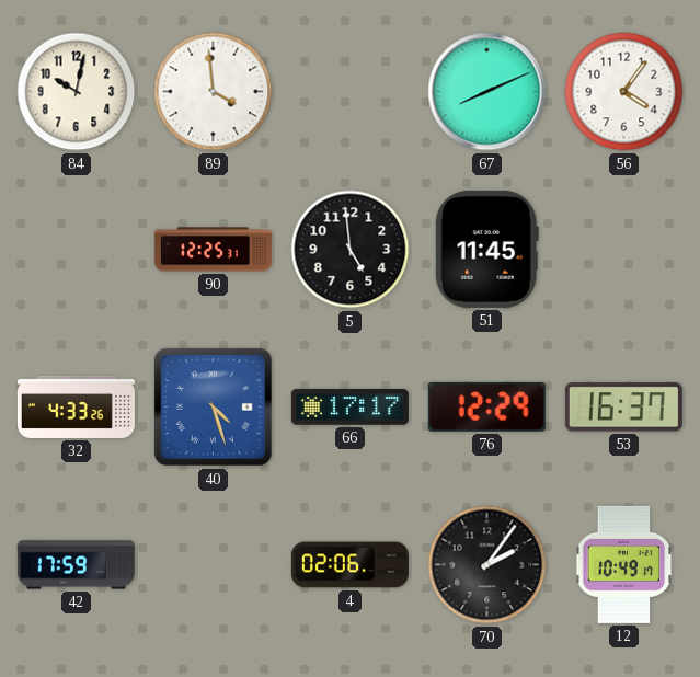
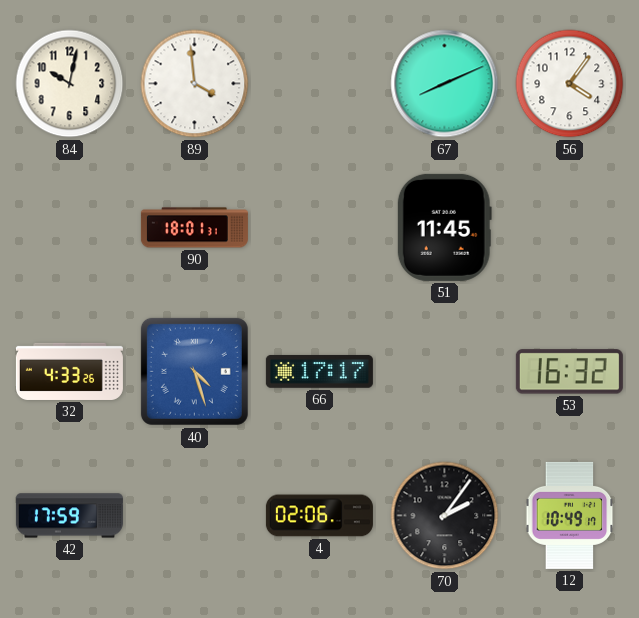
90: 12:25 -> 18:01
5: 4:59 -> none
76: 12:29 -> none
53: 16:37 -> 16:32
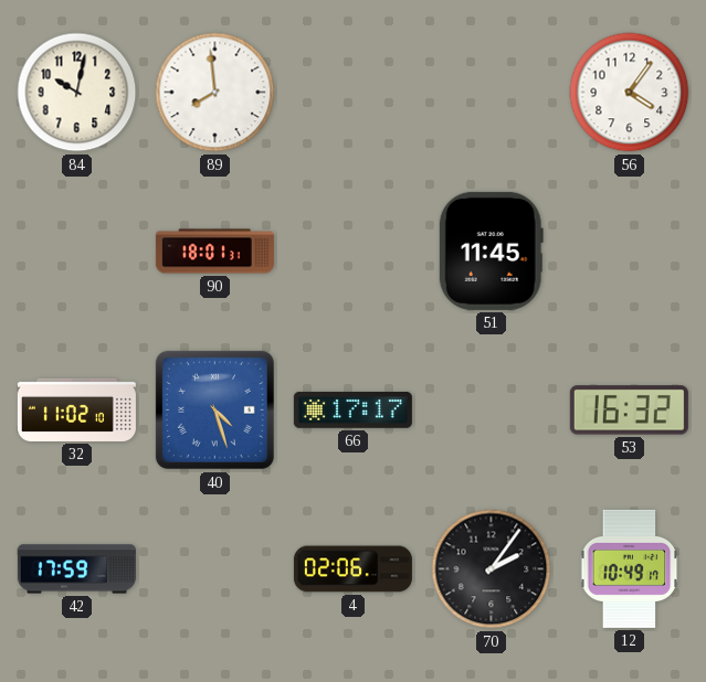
89: 3:59 -> 7:59
67: 8:11 -> none
32: 4:33 -> 11:02
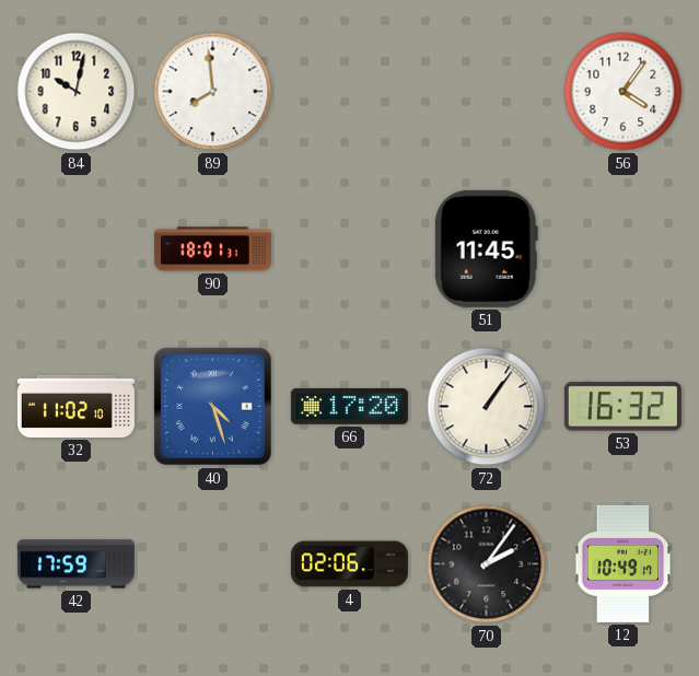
66: 17:17 -> 17:20
72: none -> 1:06
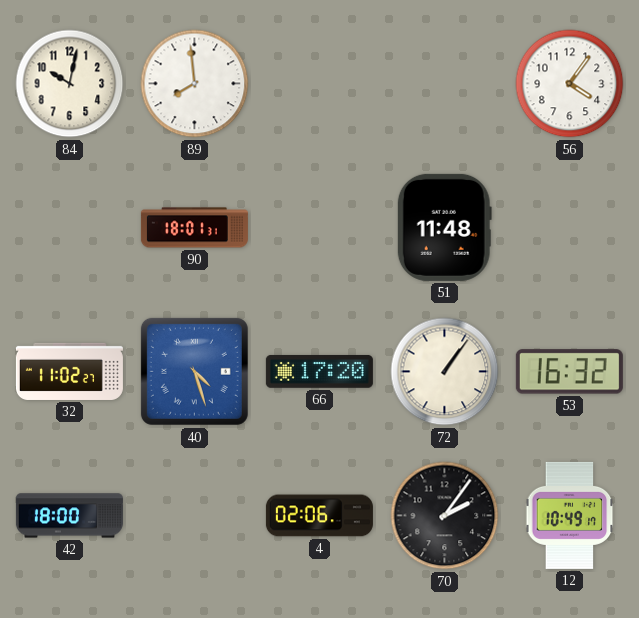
51: 11:45 -> 11:48
32: 11:02:10 -> 11:02:27
42: 17:59 -> 18:00
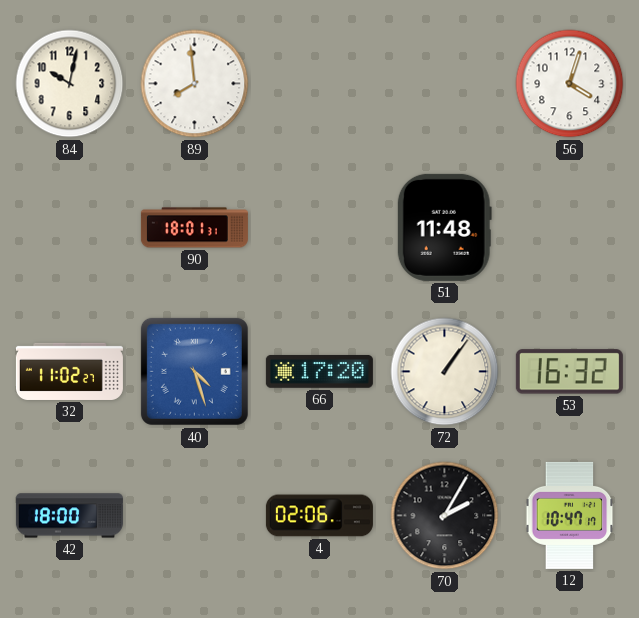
56: 4:06 -> 4:03
70: 2:06 -> 2:05
12: 10:49 -> 10:47
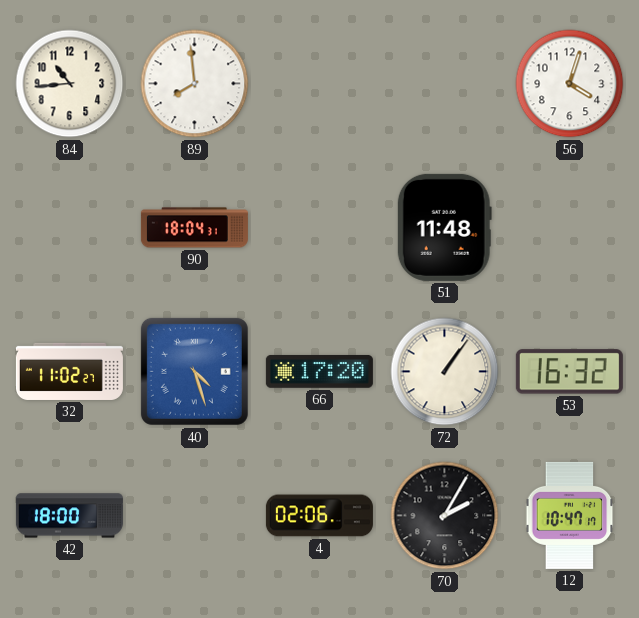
84: 10:02 -> 10:44
90: 18:01 -> 18:04
